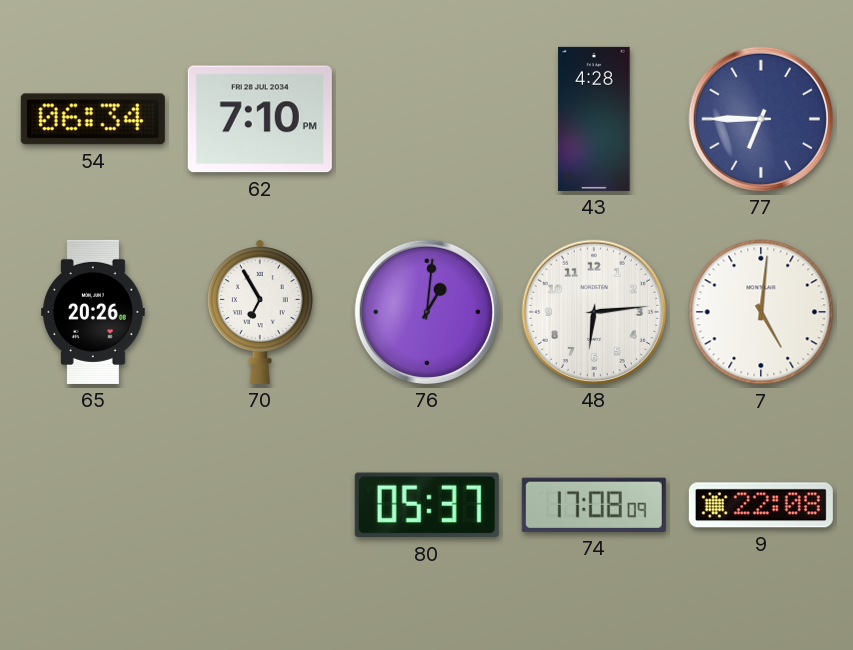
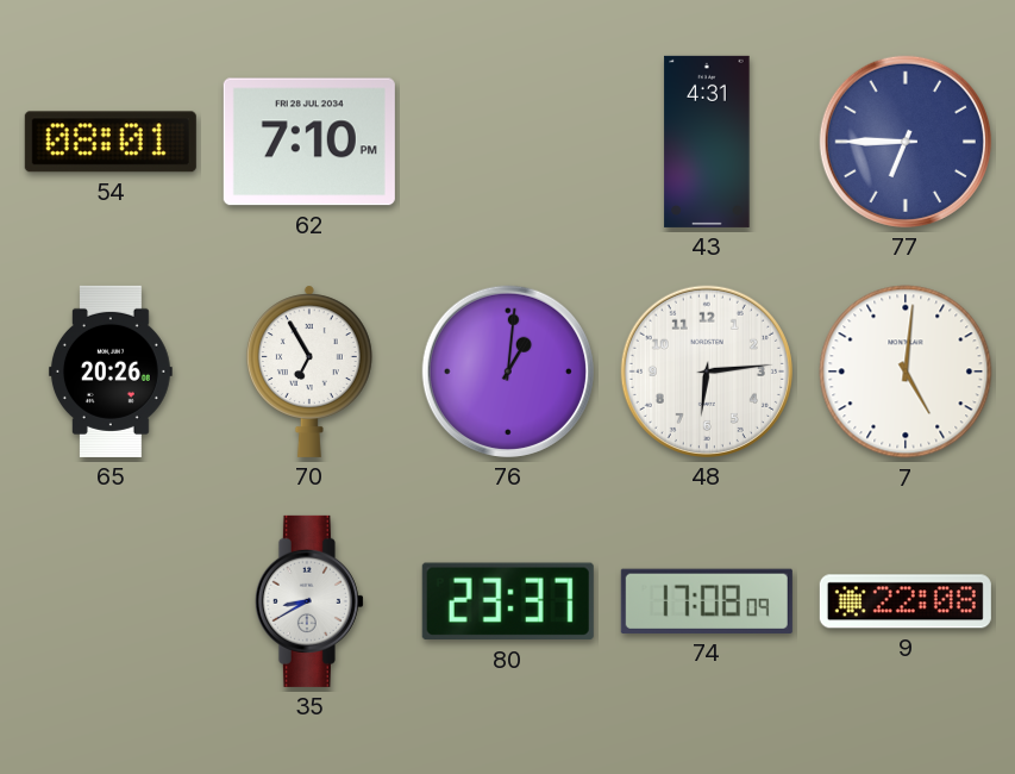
54: 06:34 -> 08:01
43: 4:28 -> 4:31
35: none -> 8:40
80: 05:37 -> 23:37
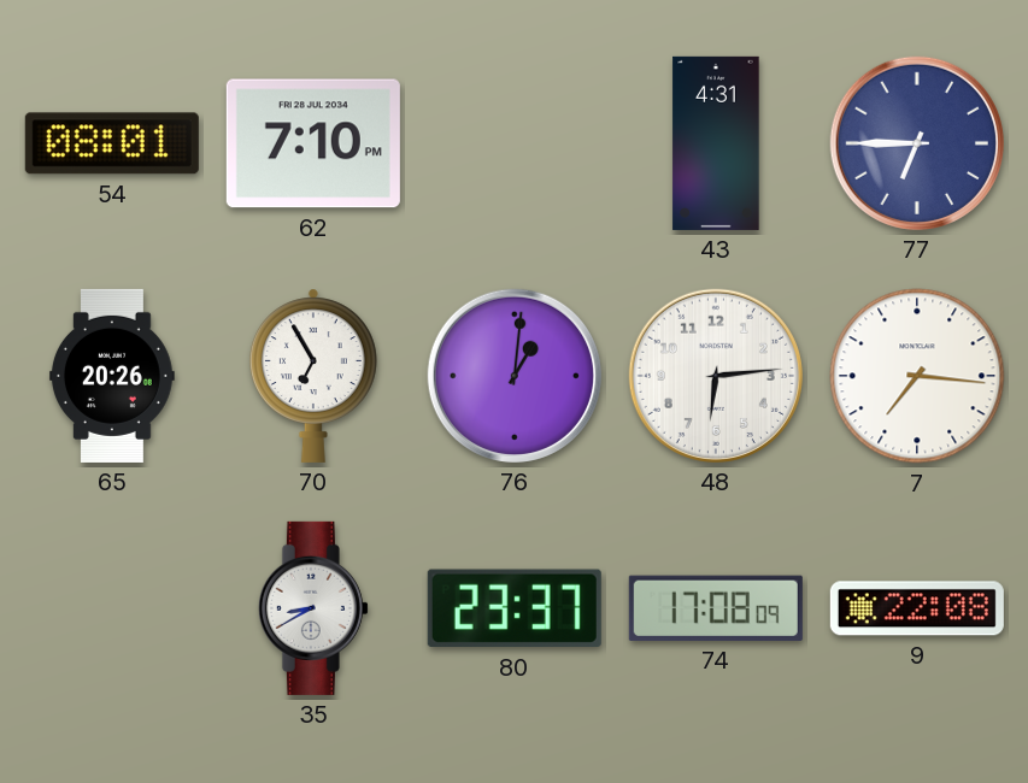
7: 5:01 -> 7:16
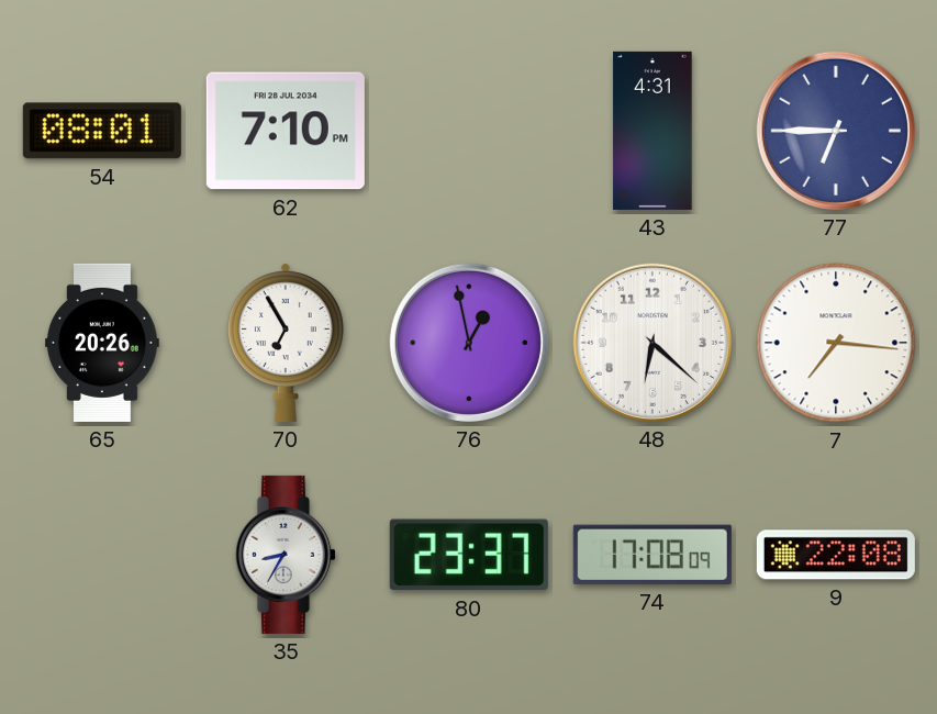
76: 1:01 -> 12:58
48: 6:14 -> 6:22
35: 8:40 -> 8:35
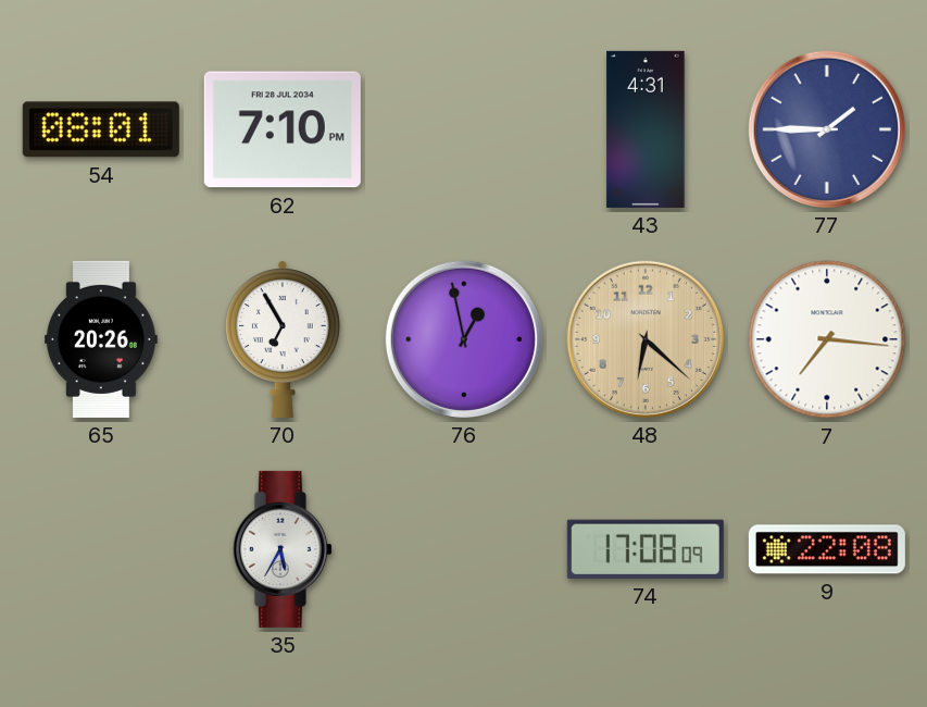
77: 6:45 -> 1:45
48 dial: white -> champagne
35: 8:35 -> 5:35
80: 23:37 -> none
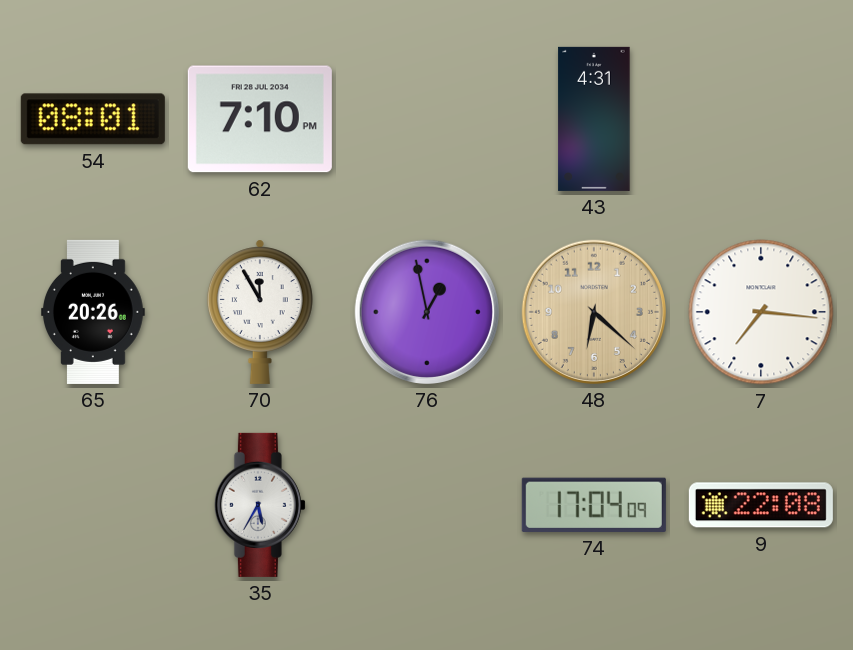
77: 1:45 -> none
70: 6:55 -> 11:55
74: 17:08 -> 17:04
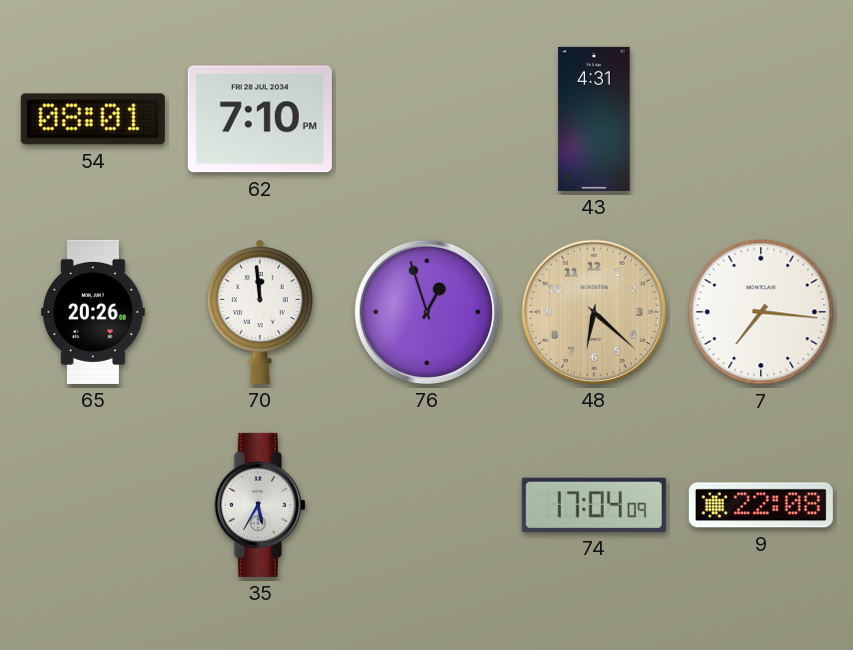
70: 11:55 -> 11:59
76: 12:58 -> 12:57
